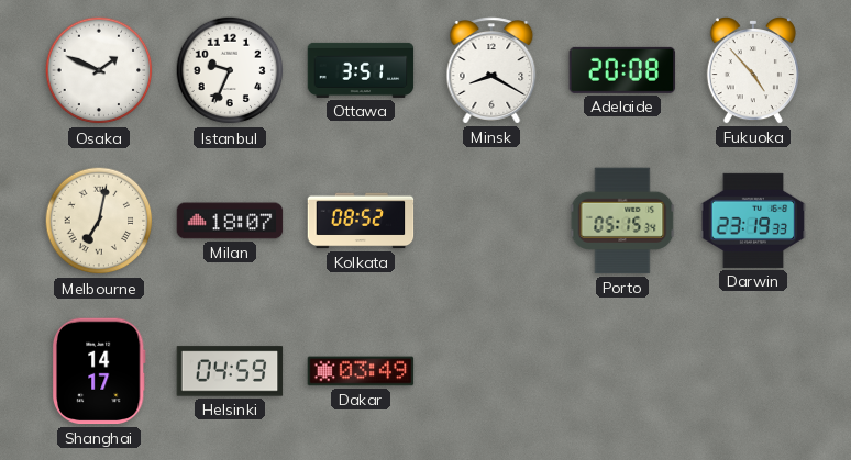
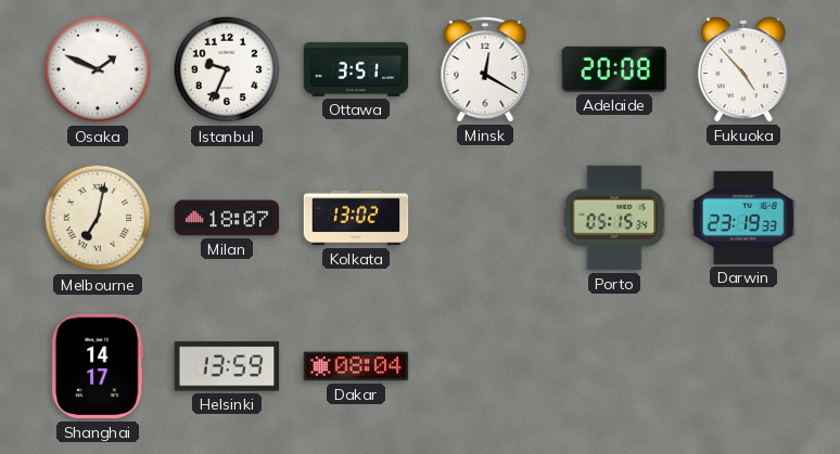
Minsk: 8:20 -> 12:20
Kolkata: 08:52 -> 13:02
Helsinki: 04:59 -> 13:59
Dakar: 03:49 -> 08:04
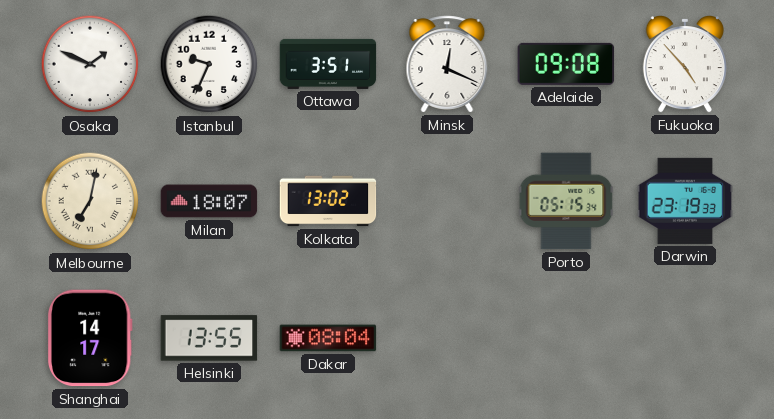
Minsk: 12:20 -> 12:19
Adelaide: 20:08 -> 09:08
Helsinki: 13:59 -> 13:55
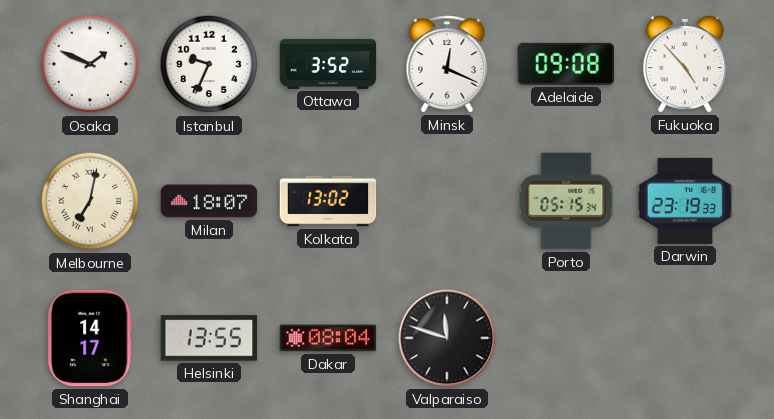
Ottawa: 3:51 -> 3:52
Valparaiso: none -> 11:48
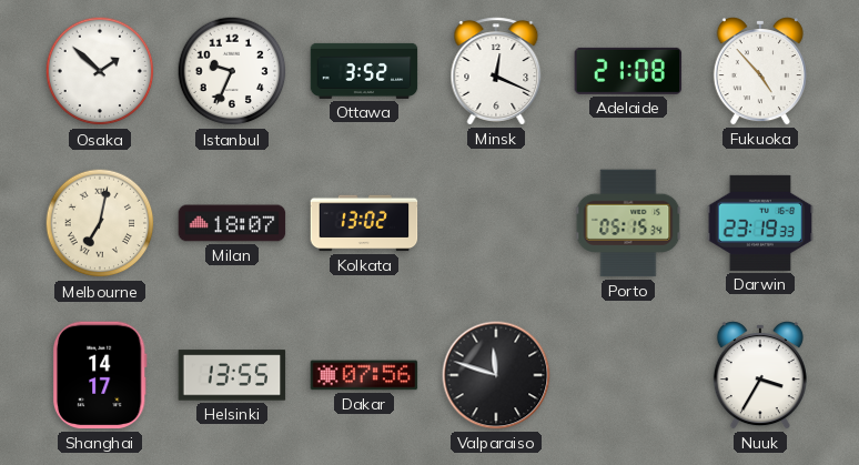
Osaka: 1:49 -> 1:52
Adelaide: 09:08 -> 21:08
Dakar: 08:04 -> 07:56
Nuuk: none -> 3:35
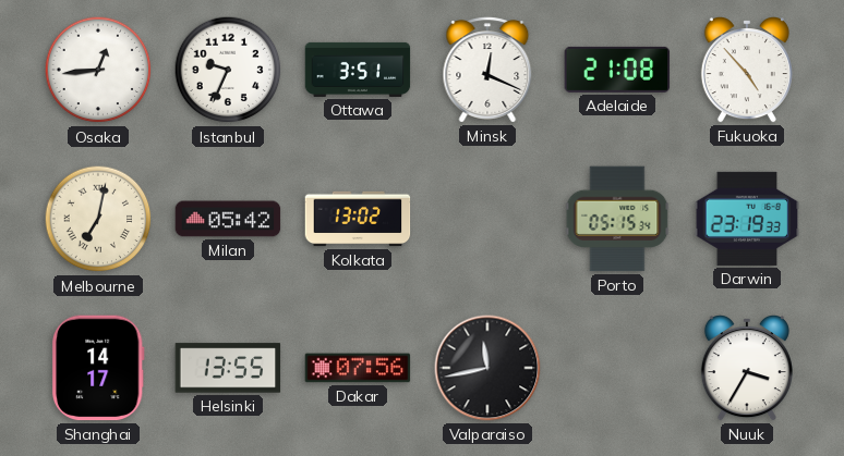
Osaka: 1:52 -> 12:44
Ottawa: 3:52 -> 3:51
Milan: 18:07 -> 05:42
Valparaiso: 11:48 -> 11:43
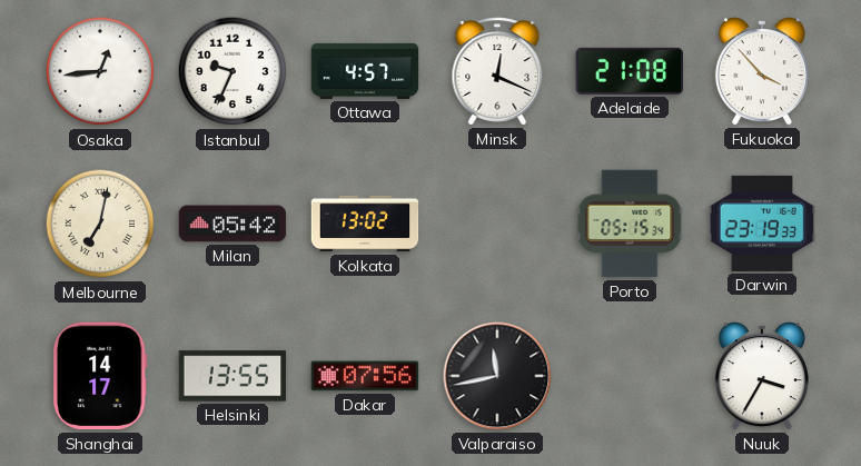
Ottawa: 3:51 -> 4:57
Fukuoka: 4:53 -> 3:53
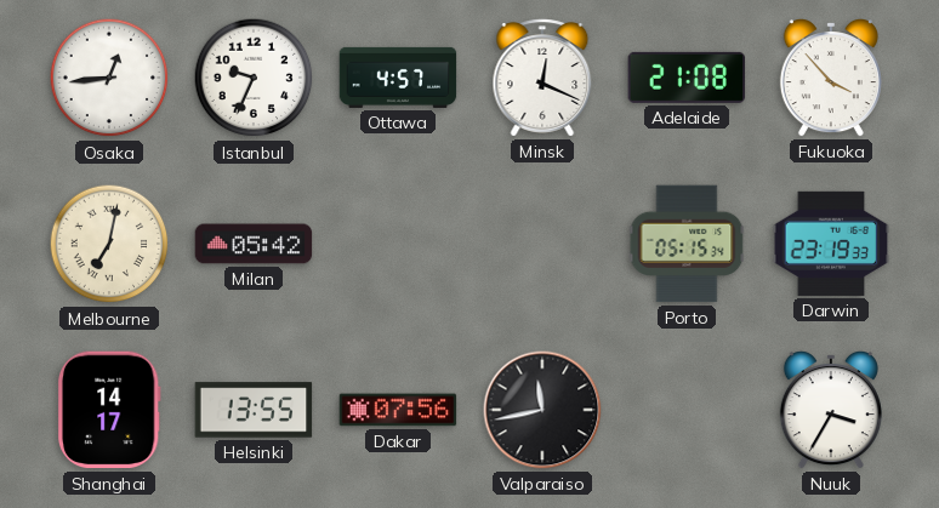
Kolkata: 13:02 -> none
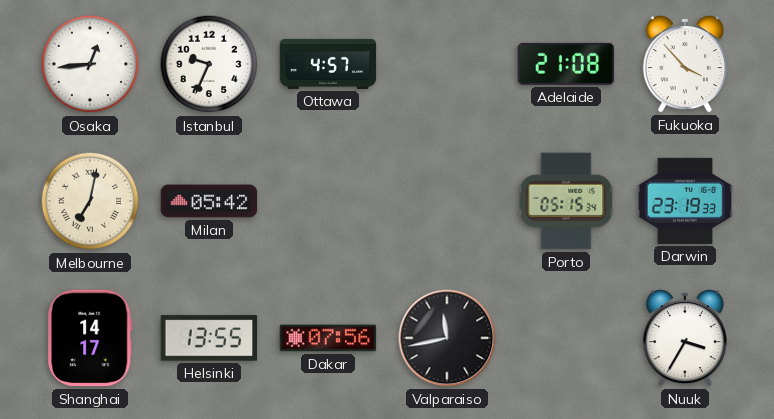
Minsk: 12:19 -> none
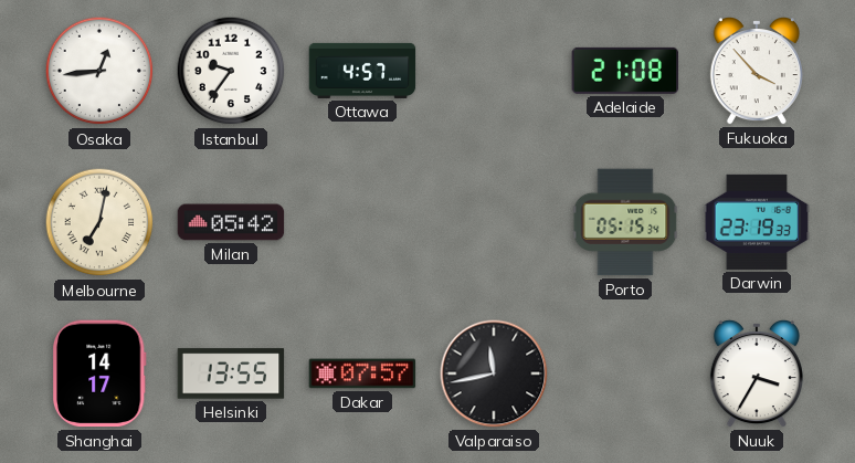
Istanbul: 9:34 -> 9:36
Dakar: 07:56 -> 07:57
